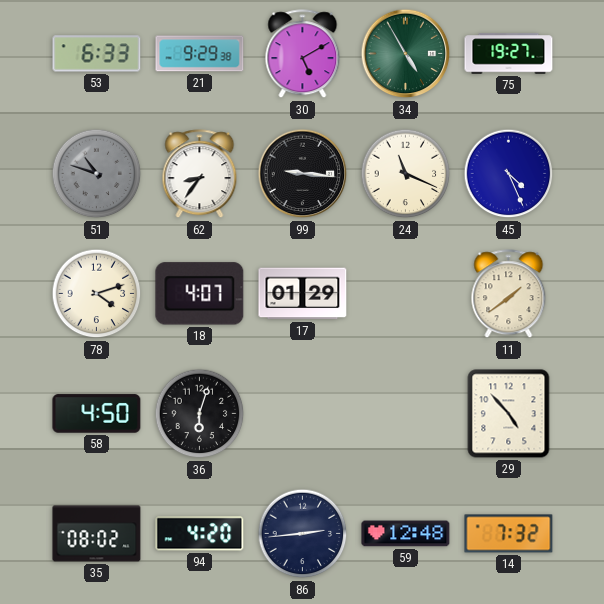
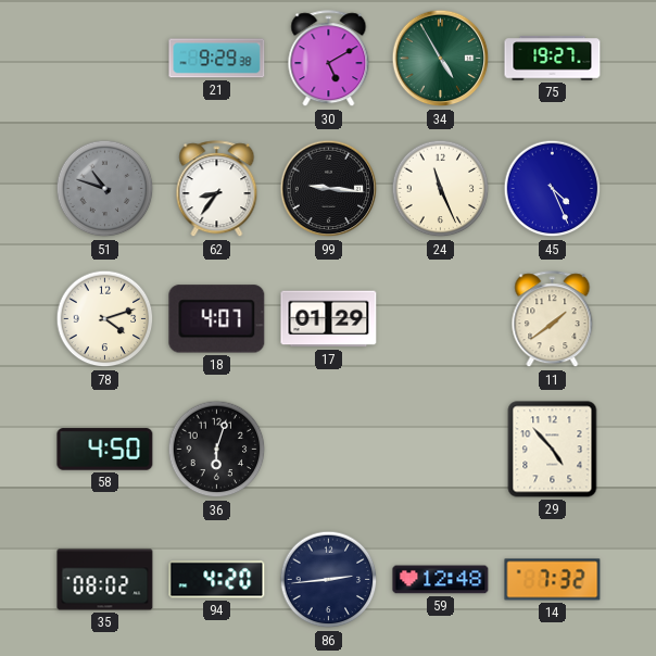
53: 6:33 -> none
24: 11:19 -> 11:26
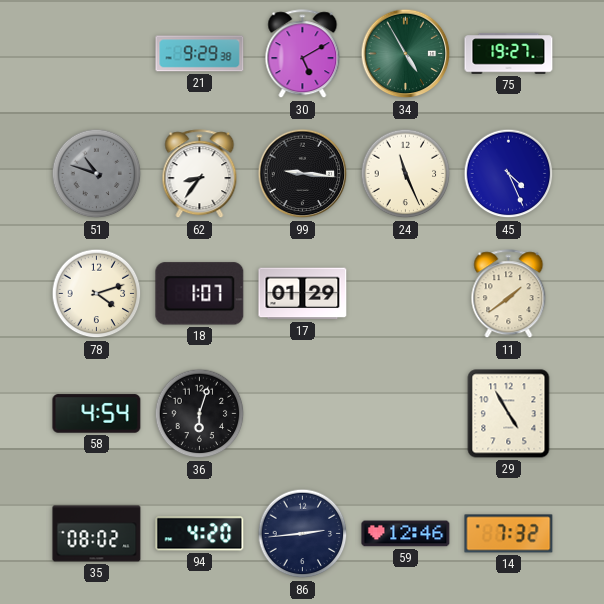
18: 4:07 -> 1:07
58: 4:50 -> 4:54
29: 4:53 -> 4:55
59: 12:48 -> 12:46
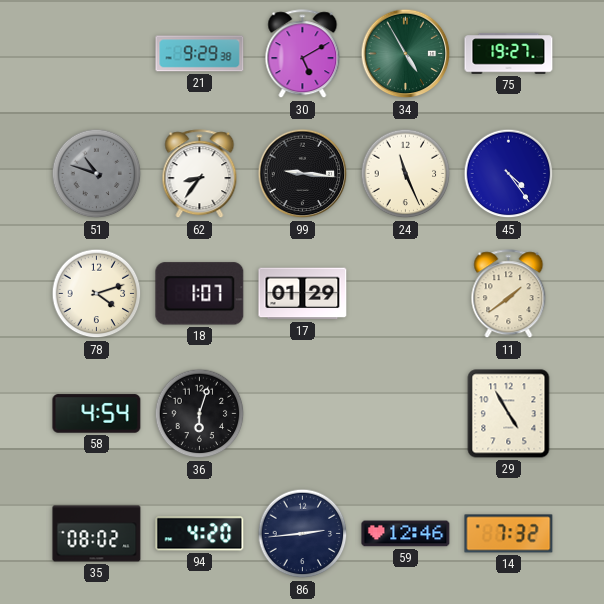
45: 4:26 -> 4:24
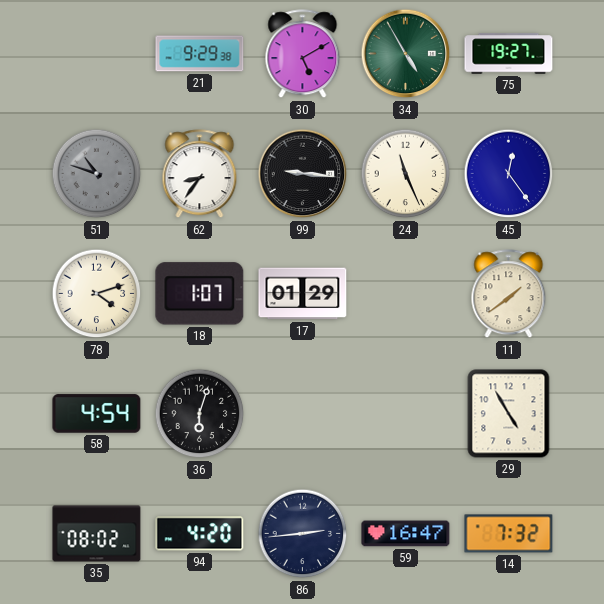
45: 4:24 -> 12:24
59: 12:46 -> 16:47
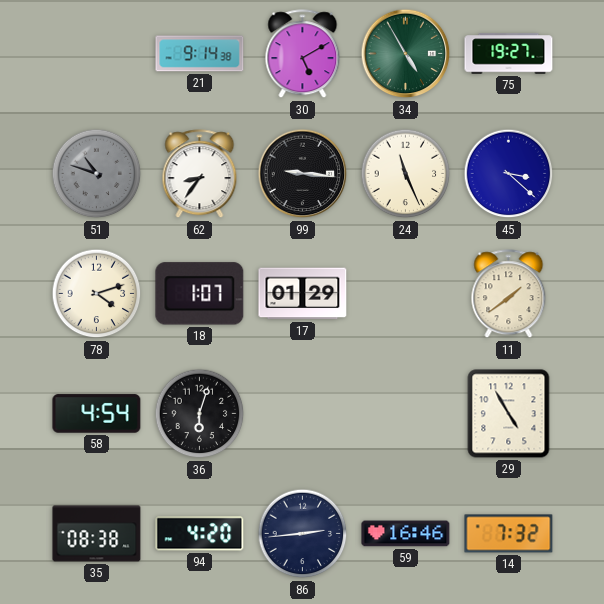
21: 9:29 -> 9:14
45: 12:24 -> 3:22
35: 08:02 -> 08:38
59: 16:47 -> 16:46
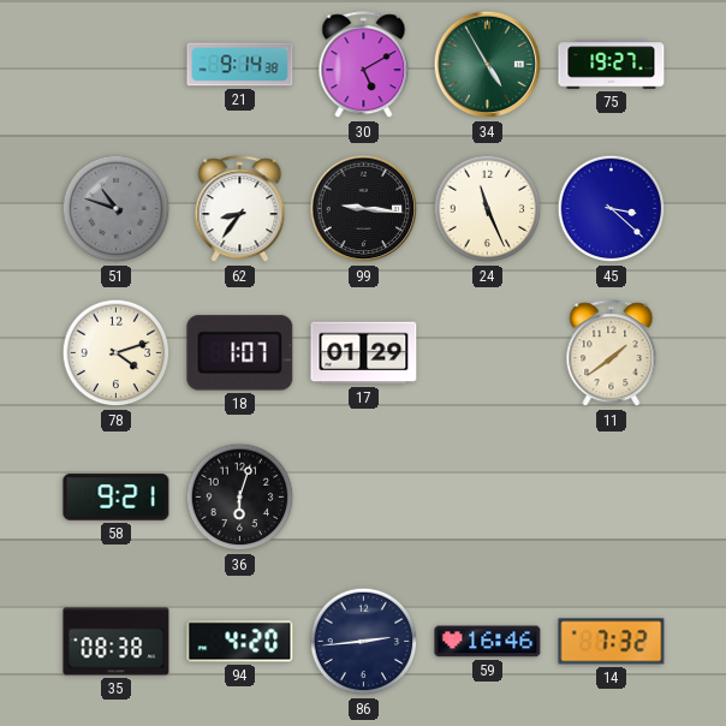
58: 4:54 -> 9:21
29: 4:55 -> none
